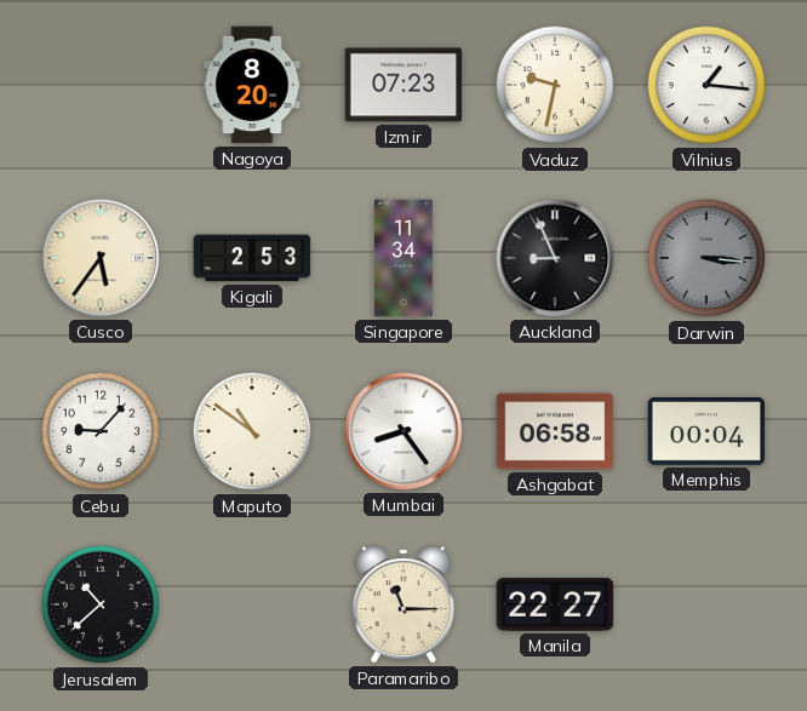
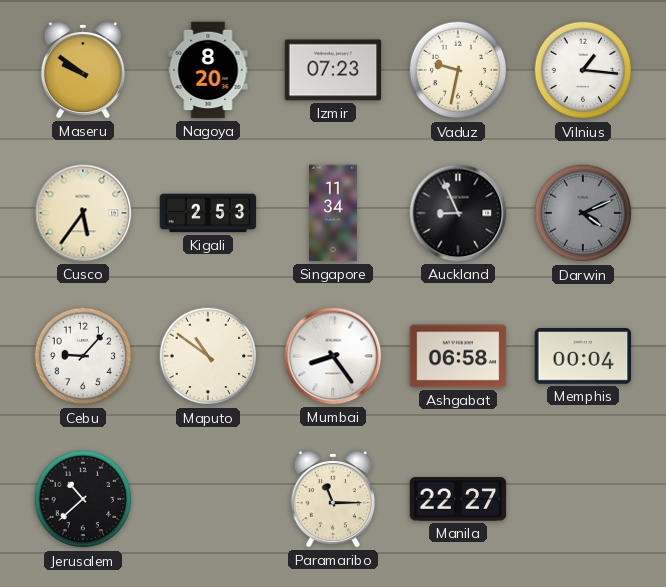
Maseru: none -> 9:51
Darwin: 3:16 -> 4:11
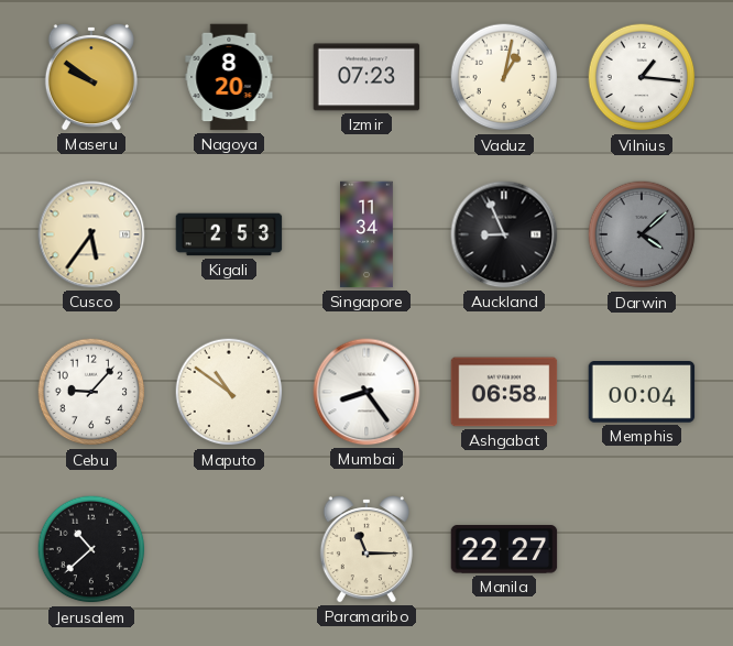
Vaduz: 9:32 -> 1:02
Darwin: 4:11 -> 4:08
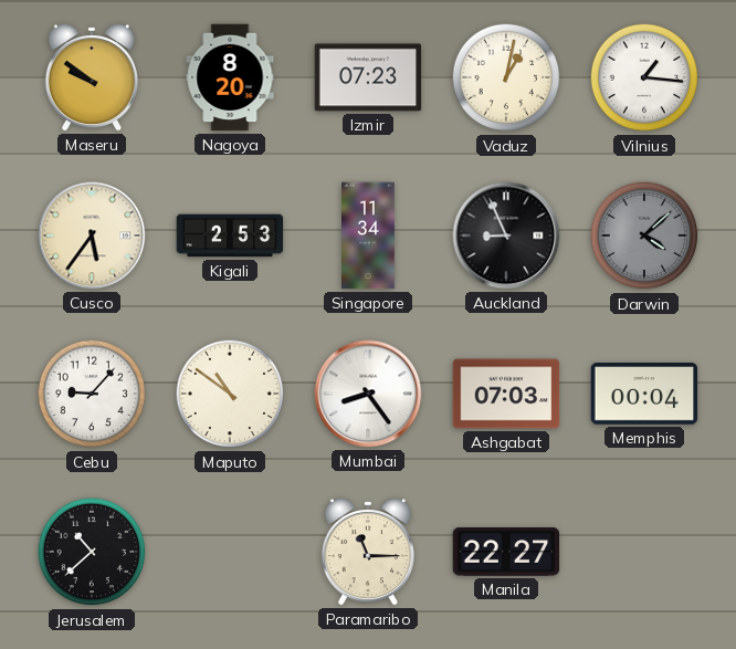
Ashgabat: 06:58 -> 07:03
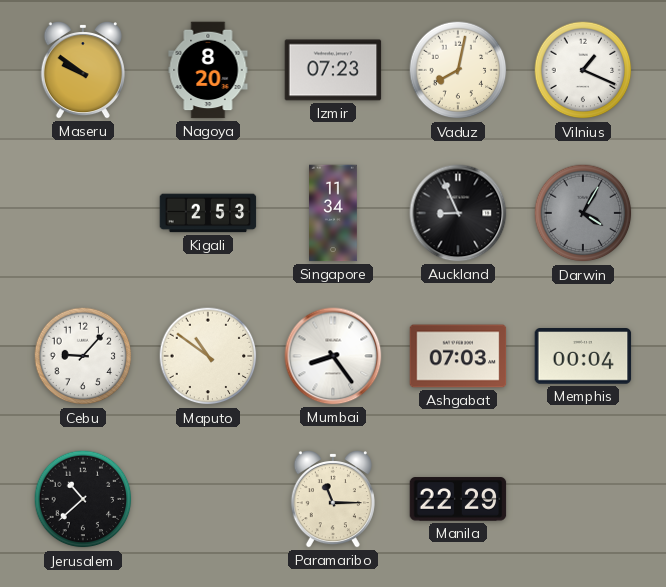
Vaduz: 1:02 -> 8:02
Vilnius: 1:16 -> 1:19
Cusco: 5:36 -> none
Darwin: 4:08 -> 4:05
Manila: 22:27 -> 22:29
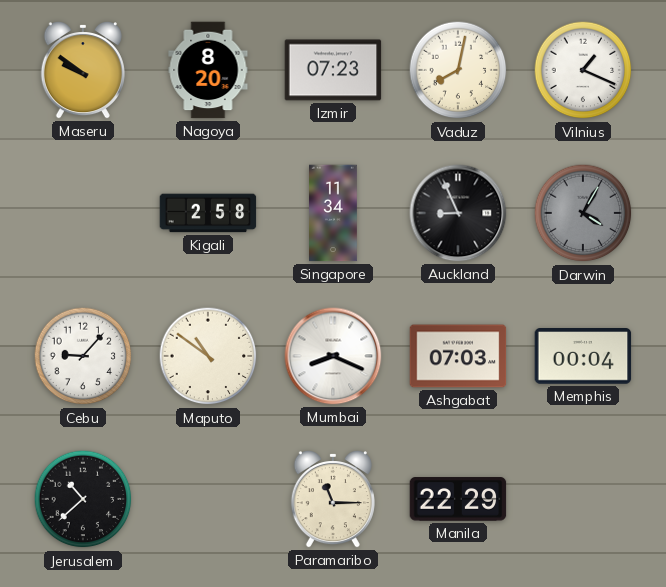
Kigali: 2:53 -> 2:58
Mumbai: 8:24 -> 8:19
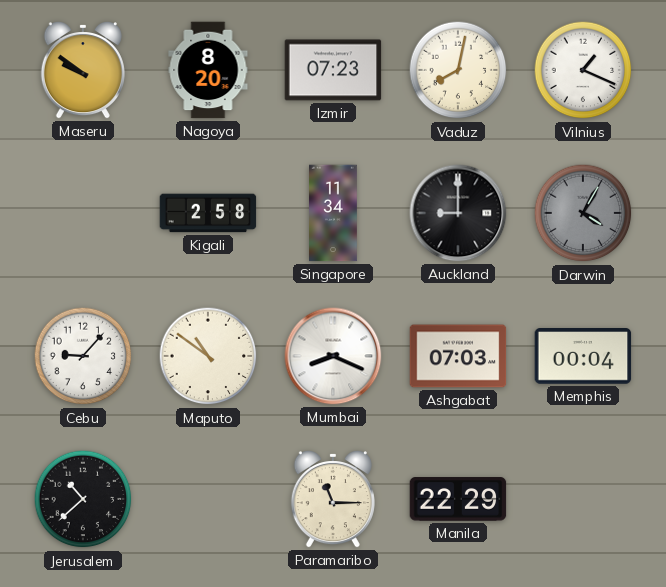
Auckland: 8:56 -> 9:00
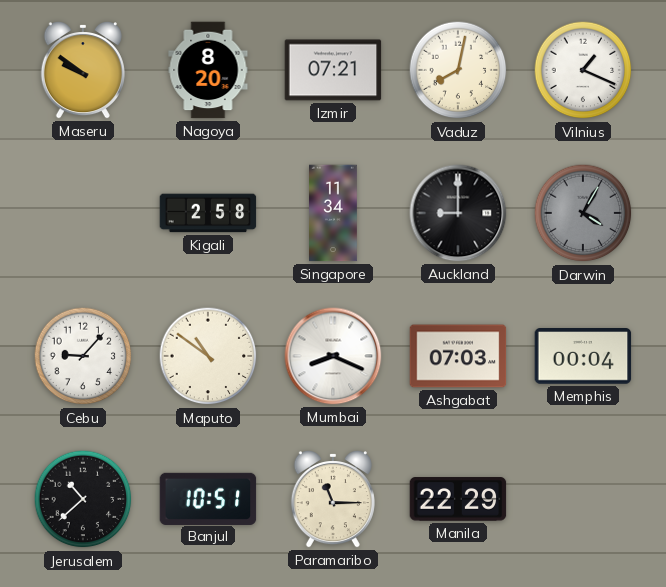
Izmir: 07:23 -> 07:21
Banjul: none -> 10:51
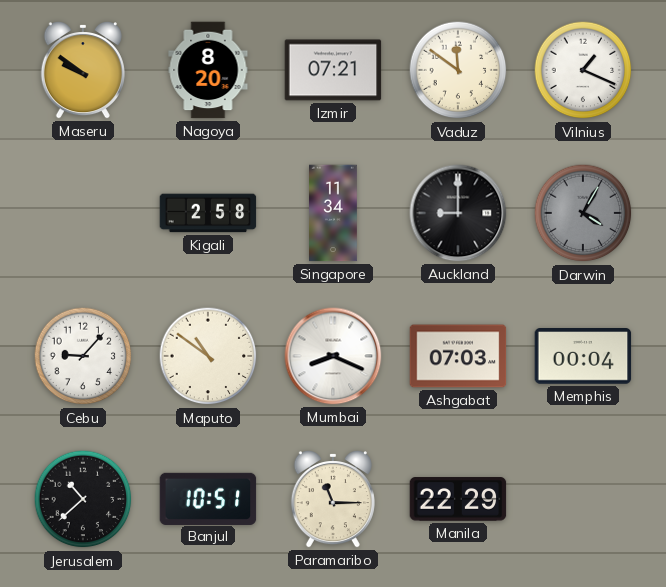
Vaduz: 8:02 -> 11:51
